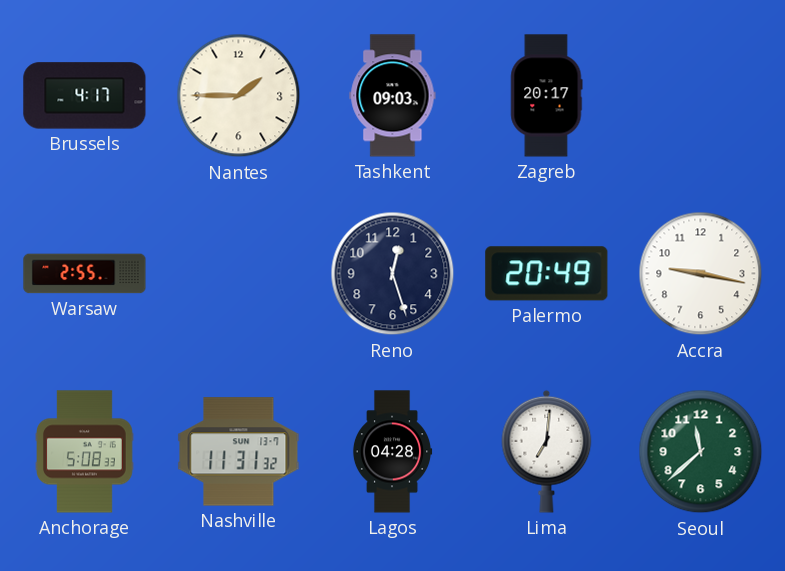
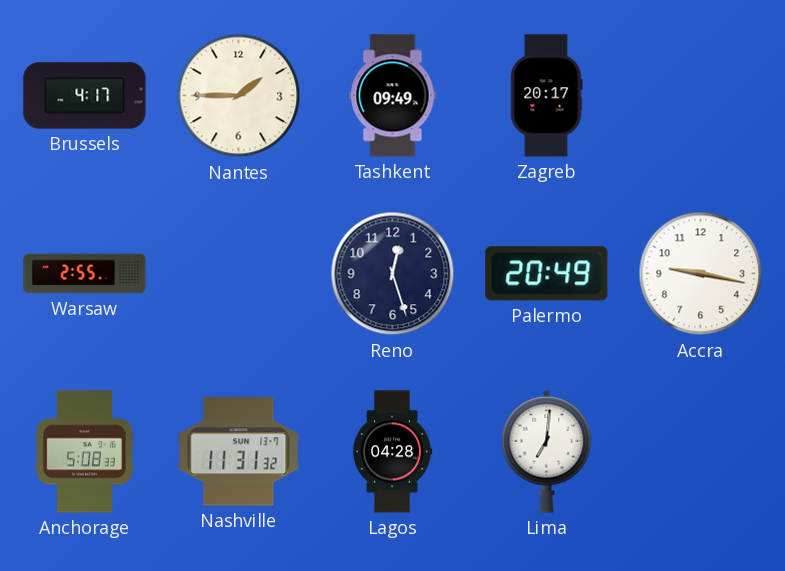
Tashkent: 09:03 -> 09:49
Seoul: 11:38 -> none
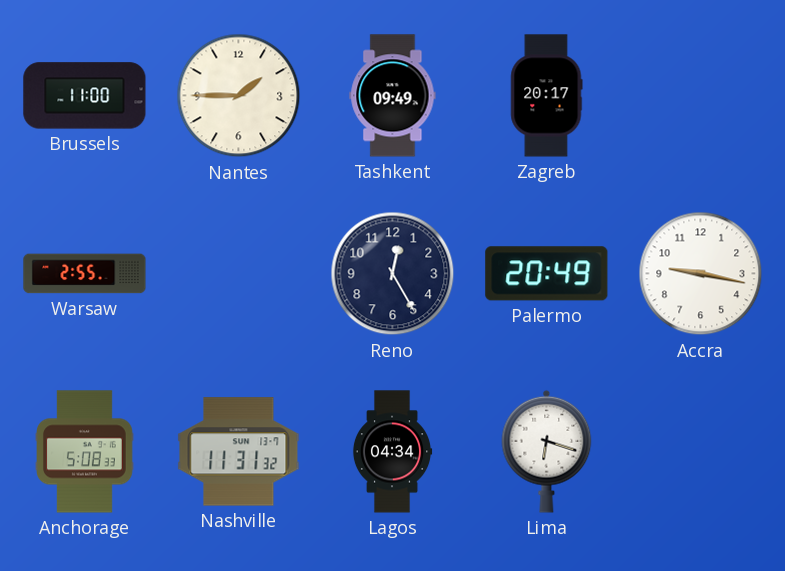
Brussels: 4:17 -> 11:00
Reno: 12:27 -> 12:25
Lagos: 04:28 -> 04:34
Lima: 7:01 -> 6:18
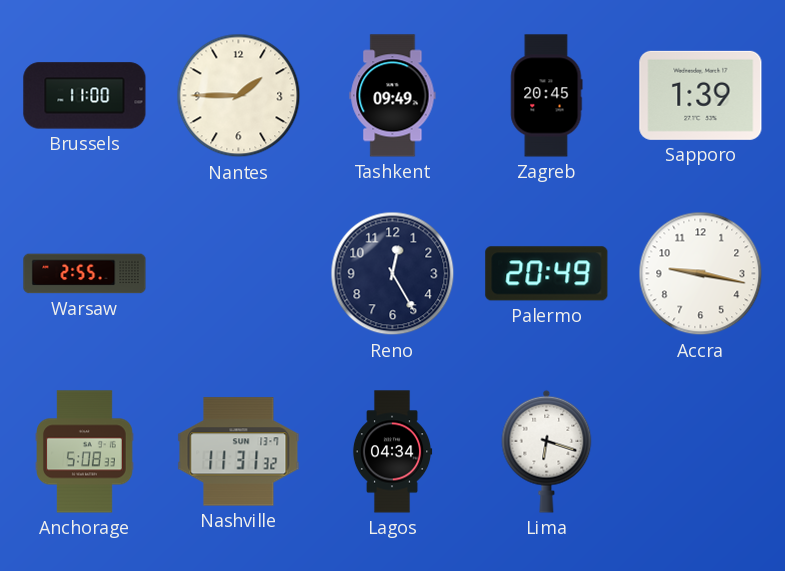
Zagreb: 20:17 -> 20:45
Sapporo: none -> 1:39
